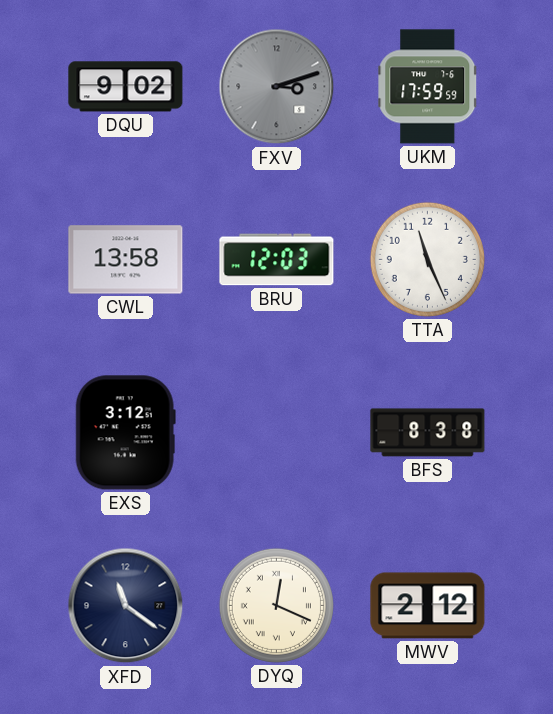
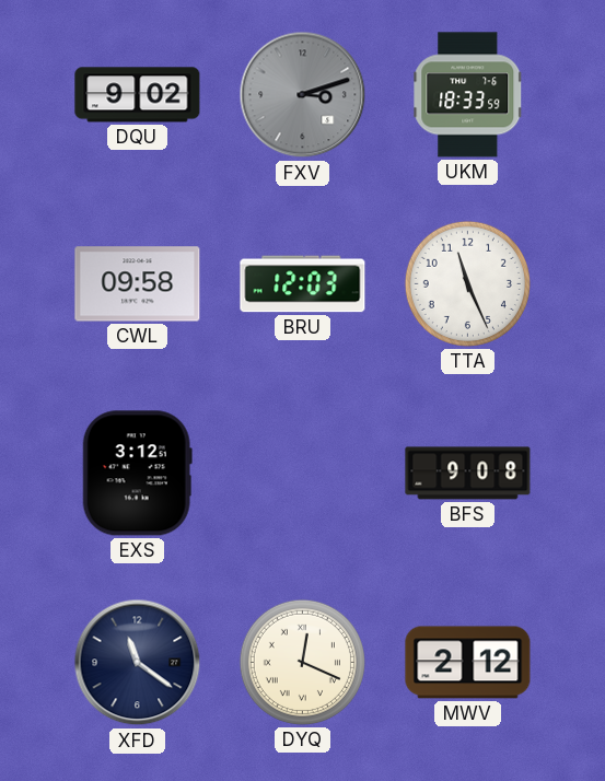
UKM: 17:59 -> 18:33
CWL: 13:58 -> 09:58
BFS: 8:38 -> 9:08
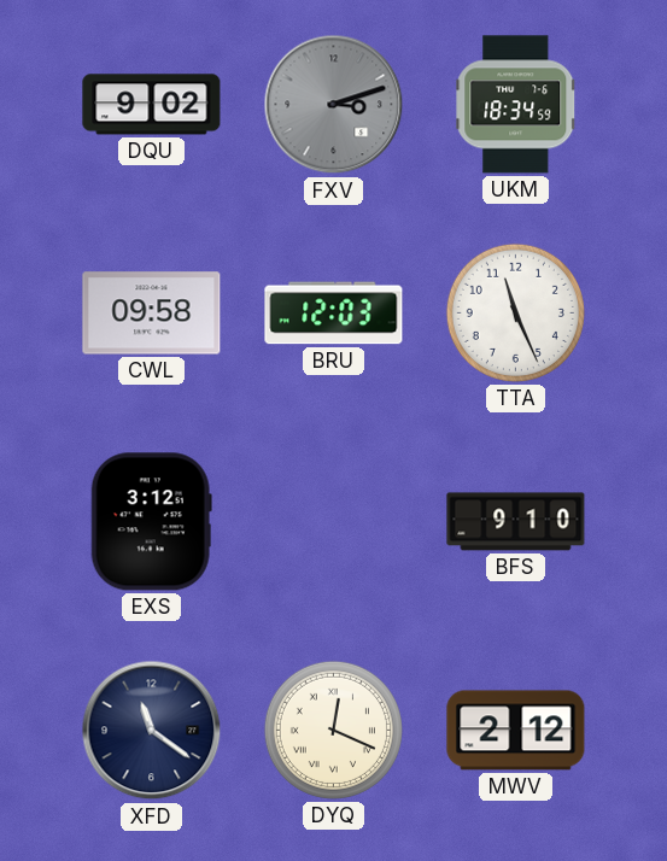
UKM: 18:33 -> 18:34
BFS: 9:08 -> 9:10
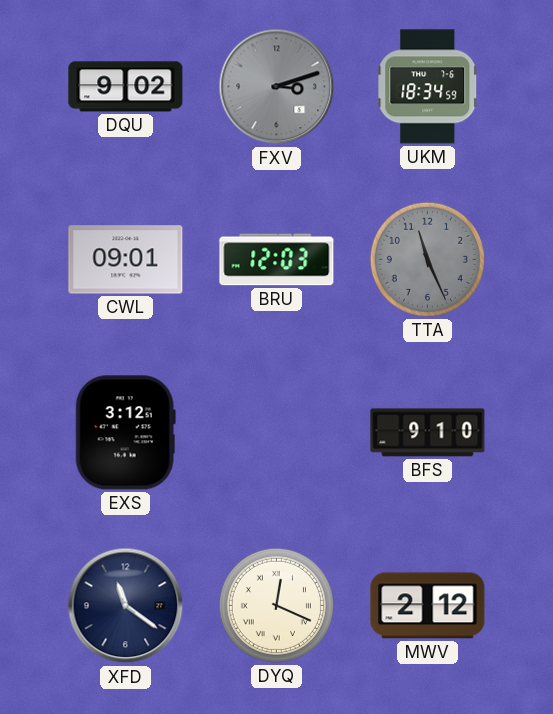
CWL: 09:58 -> 09:01
TTA dial: white -> grey
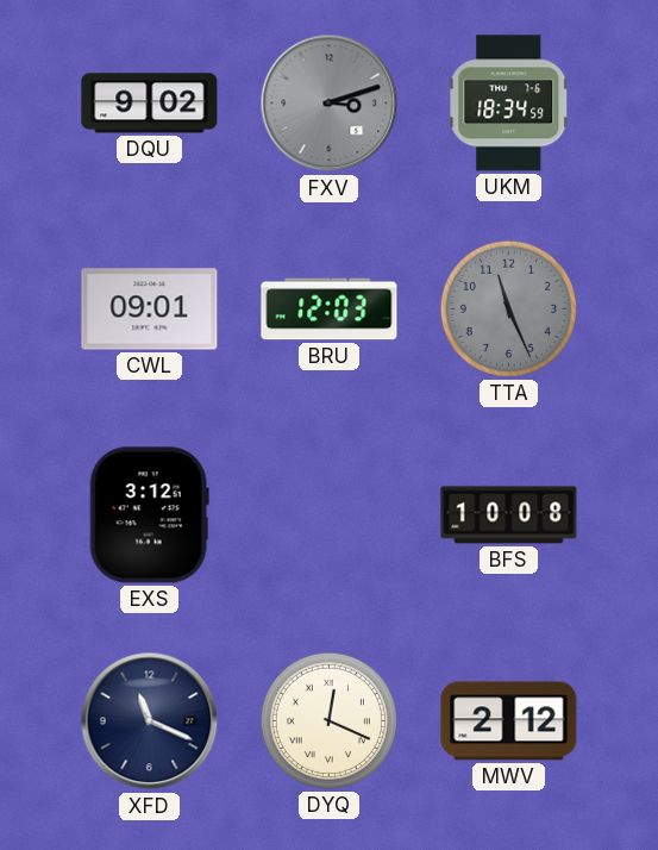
BFS: 9:10 -> 10:08
XFD: 11:21 -> 11:19
